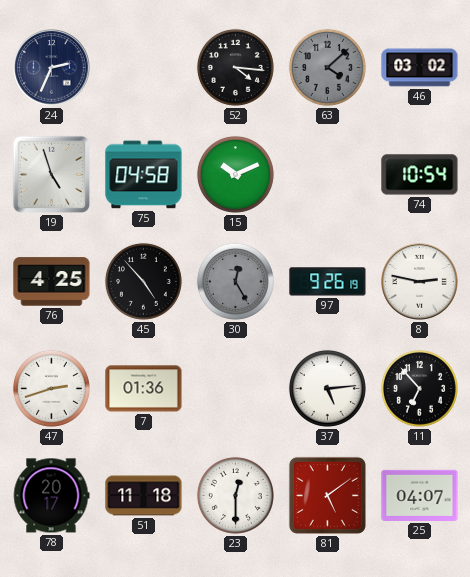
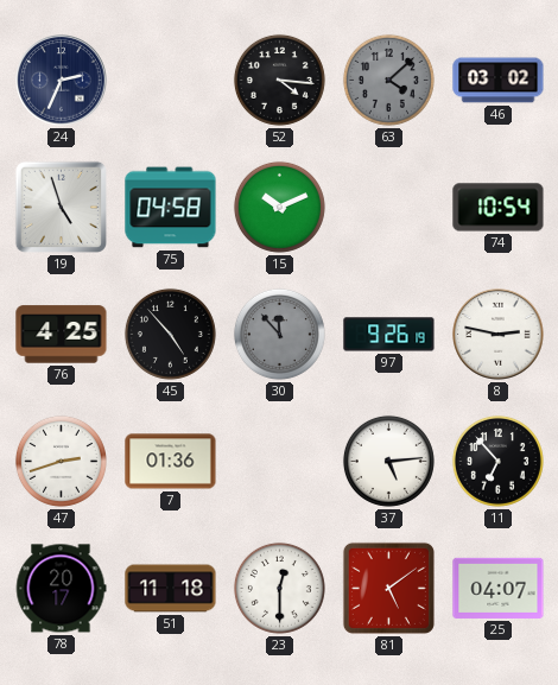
30: 12:25 -> 11:53
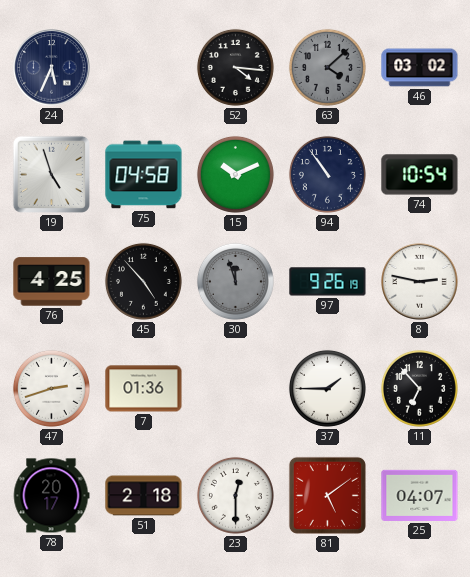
24: 2:34 -> 5:34
94: none -> 10:54
30: 11:53 -> 11:57
37: 5:14 -> 1:45
51: 11:18 -> 2:18
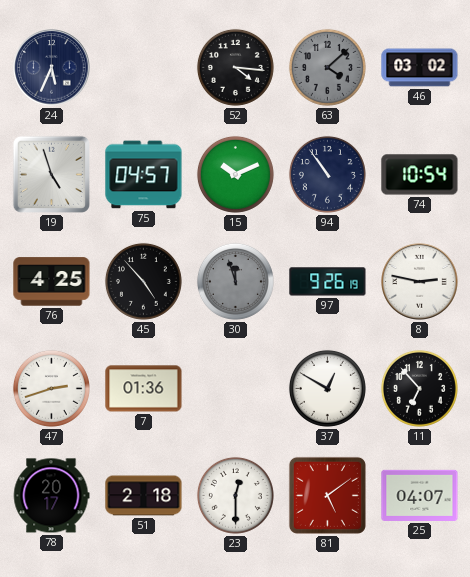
75: 04:58 -> 04:57
37: 1:45 -> 12:50
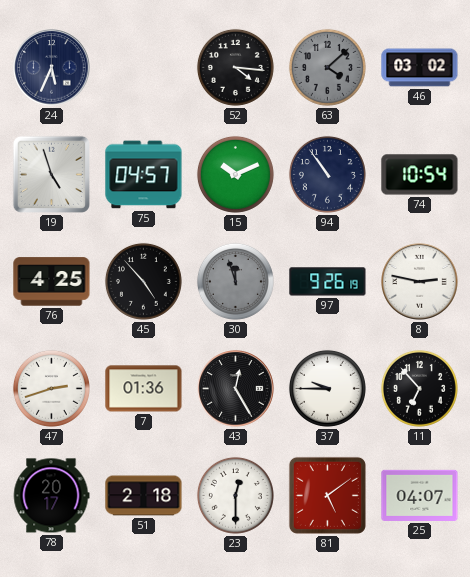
43: none -> 12:25
37: 12:50 -> 9:45
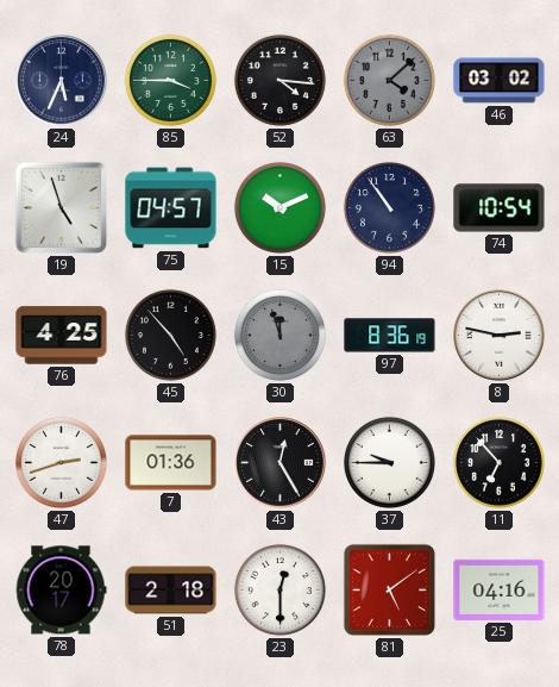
85: none -> 3:45
97: 9:26 -> 8:36
25: 04:07 -> 04:16
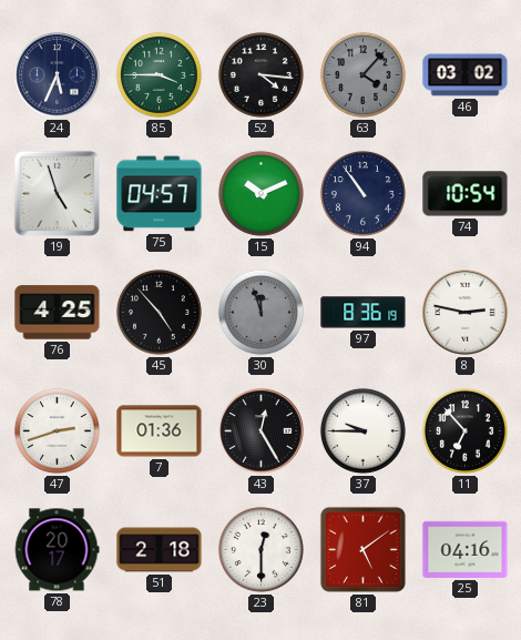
63: 4:08 -> 4:07
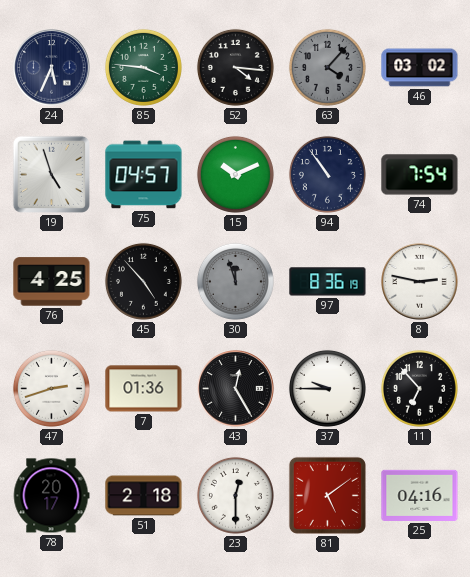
85: 3:45 -> 3:46
74: 10:54 -> 7:54
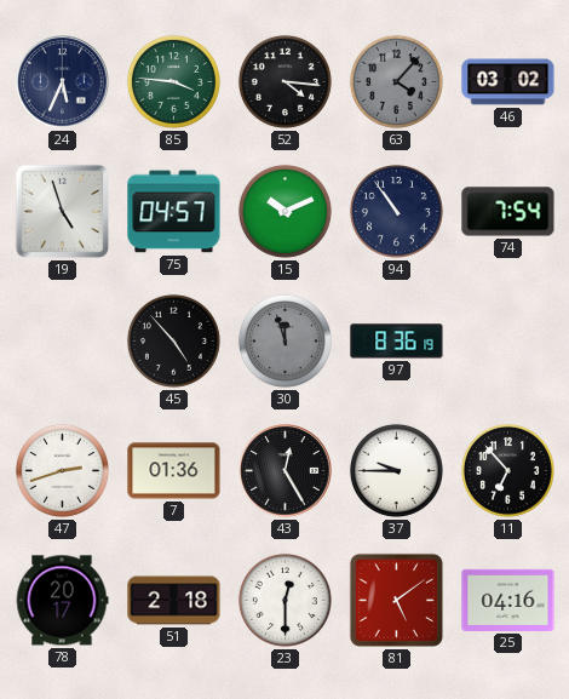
76: 4:25 -> none
8: 2:47 -> none
